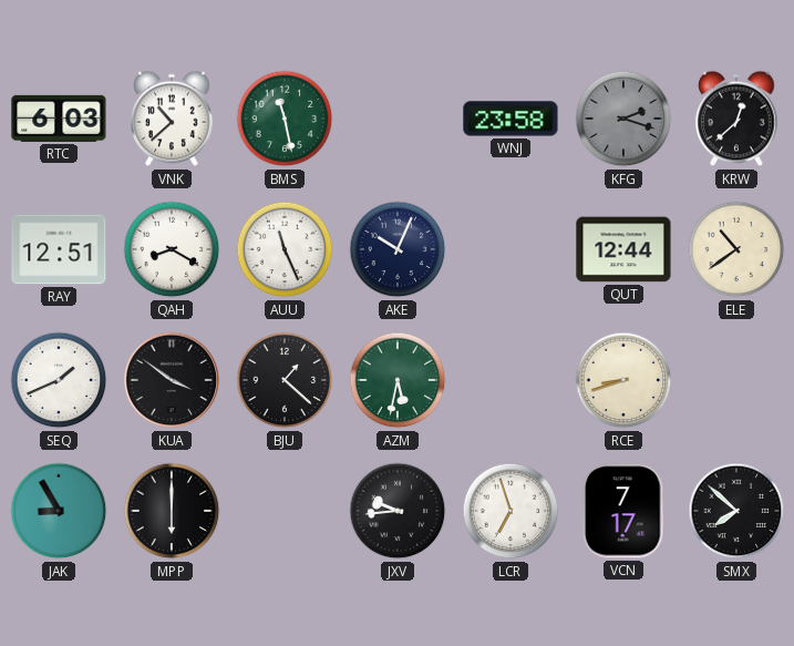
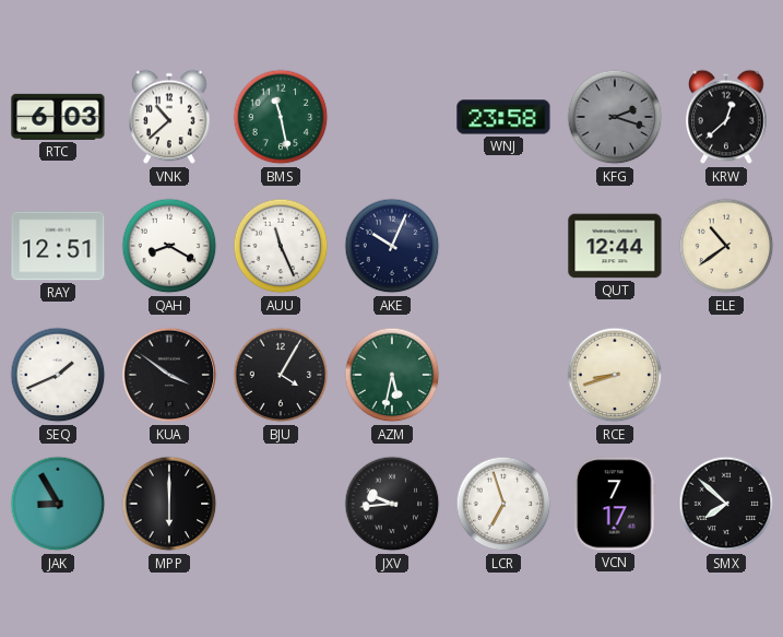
BJU: 1:22 -> 4:05
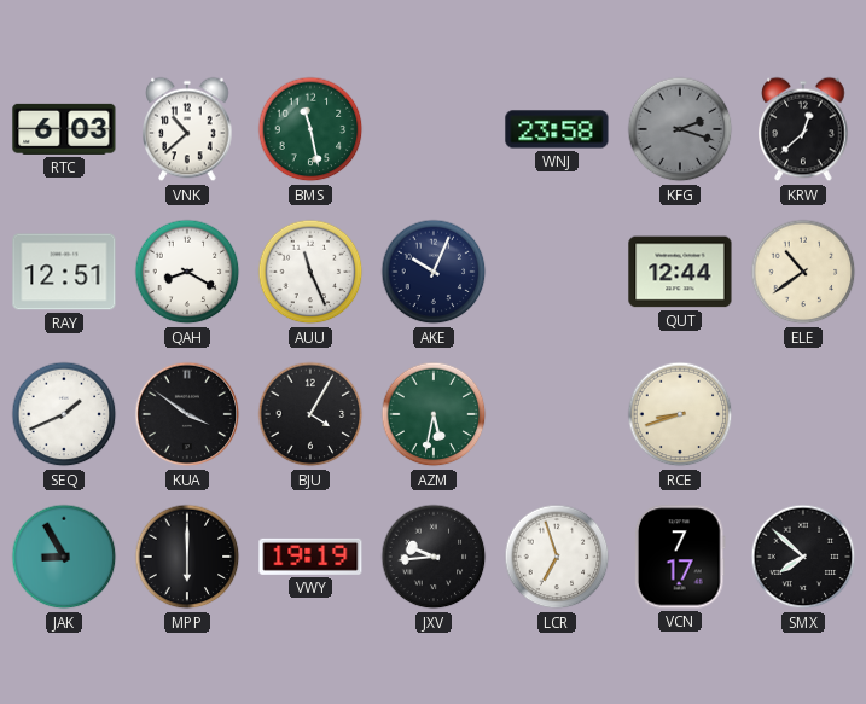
VWY: none -> 19:19
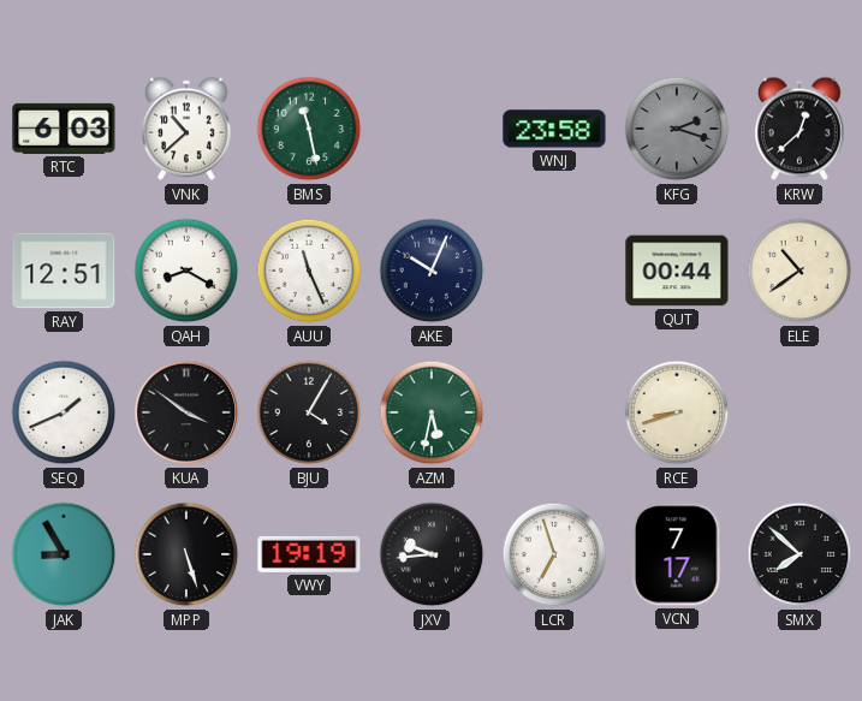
QUT: 12:44 -> 00:44
MPP: 6:00 -> 5:27
